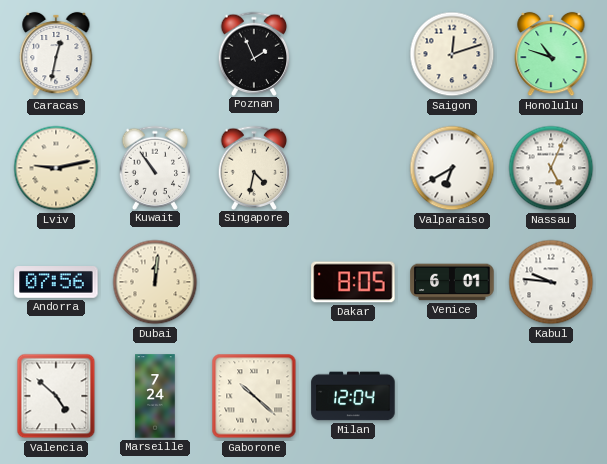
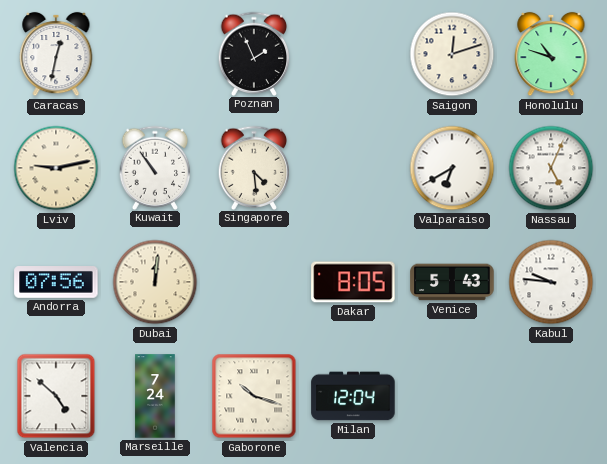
Singapore: 4:32 -> 4:29
Venice: 6:01 -> 5:43
Gaborone: 10:22 -> 10:18
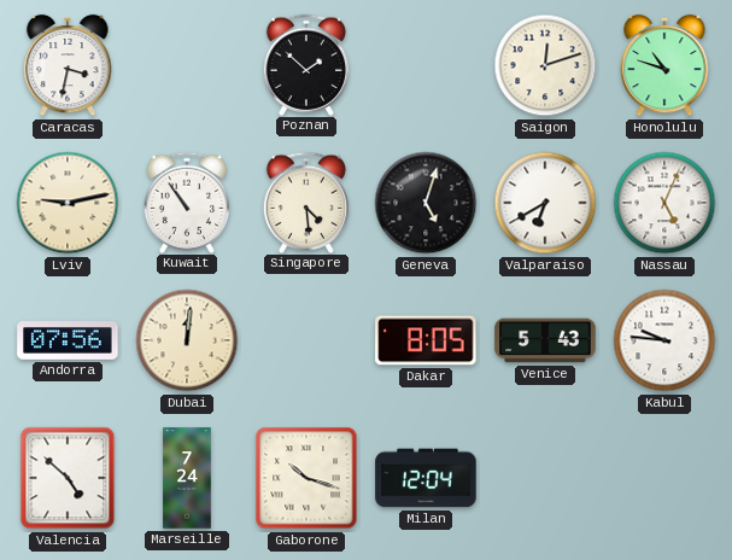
Caracas: 12:32 -> 3:32
Poznan: 1:56 -> 1:52
Geneva: none -> 5:03
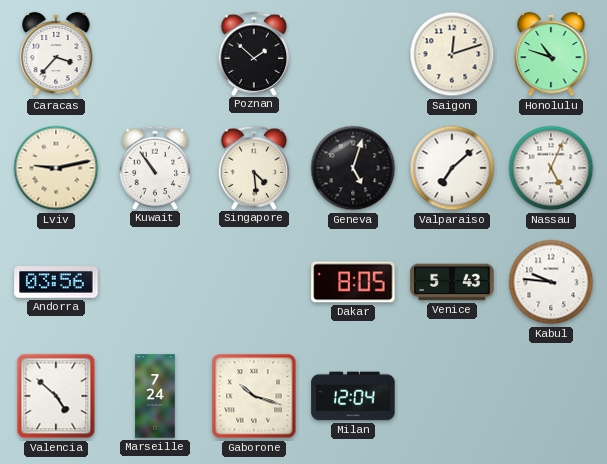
Caracas: 3:32 -> 3:37
Valparaiso: 6:40 -> 7:08
Andorra: 07:56 -> 03:56
Dubai: 12:01 -> none
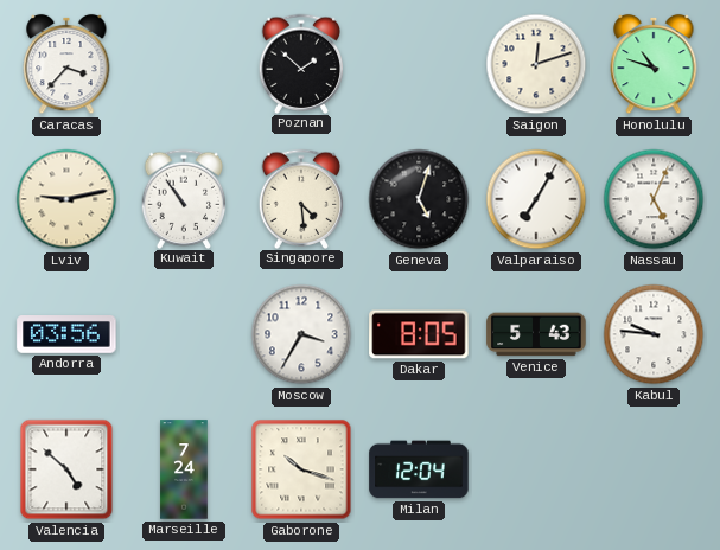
Valparaiso: 7:08 -> 7:05
Moscow: none -> 3:35
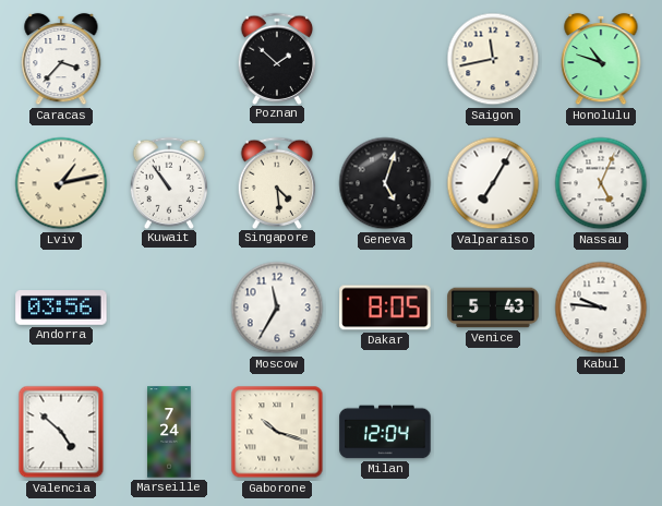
Saigon: 12:12 -> 11:43
Lviv: 9:13 -> 1:13
Moscow: 3:35 -> 11:35
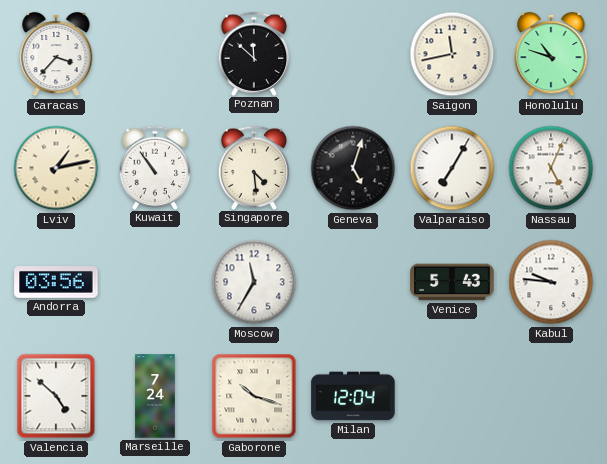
Poznan: 1:52 -> 11:52
Dakar: 8:05 -> none
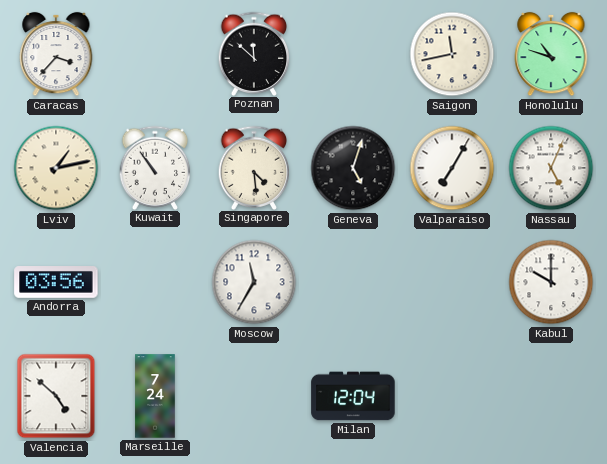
Venice: 5:43 -> none
Kabul: 9:46 -> 10:00
Gaborone: 10:18 -> none
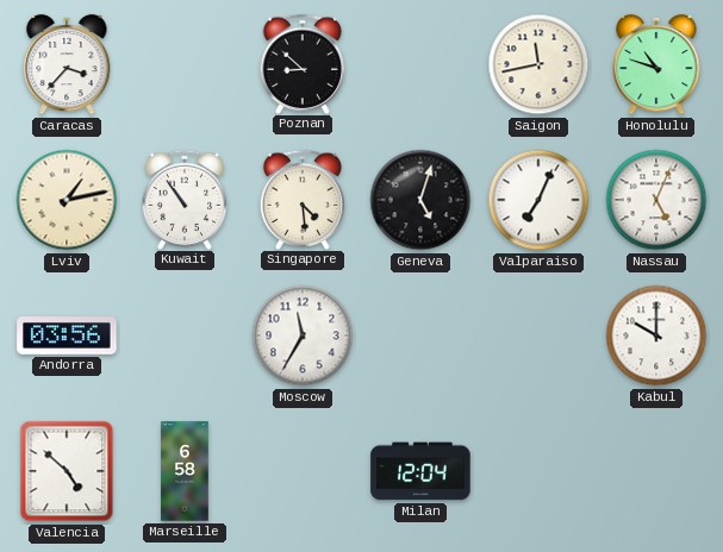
Poznan: 11:52 -> 8:52
Valparaiso: 7:05 -> 7:04
Marseille: 7:24 -> 6:58
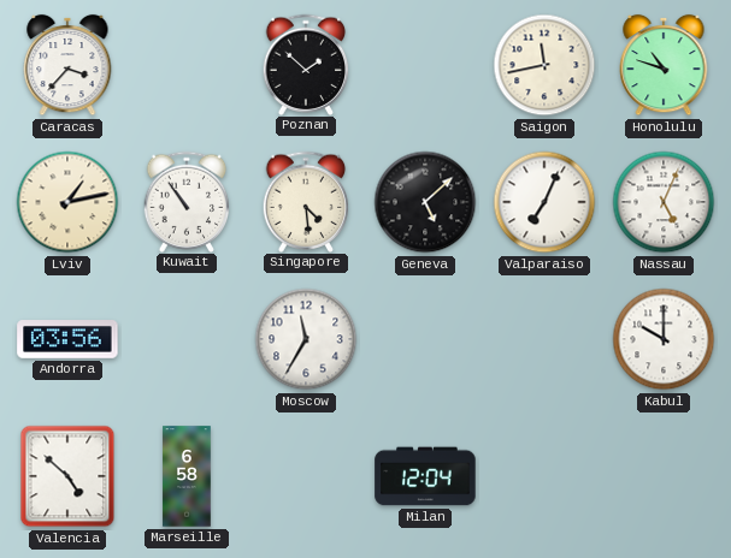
Poznan: 8:52 -> 1:52
Geneva: 5:03 -> 5:08
